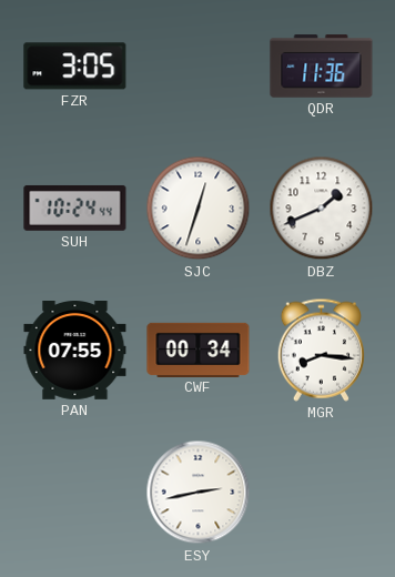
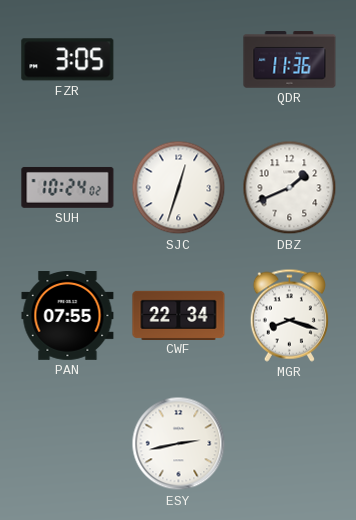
SUH: 10:24:44 -> 10:24:02
CWF: 00:34 -> 22:34
MGR: 8:16 -> 8:18
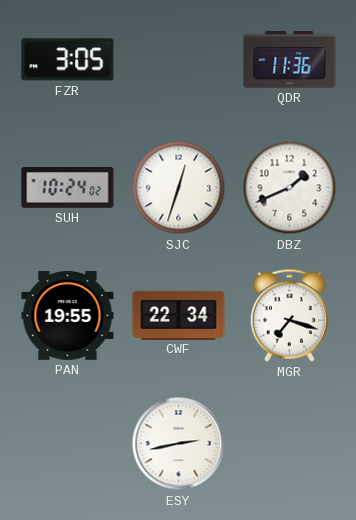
PAN: 07:55 -> 19:55
MGR: 8:18 -> 7:18
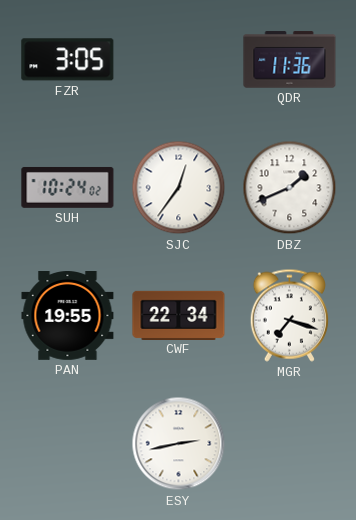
SJC: 12:33 -> 12:36
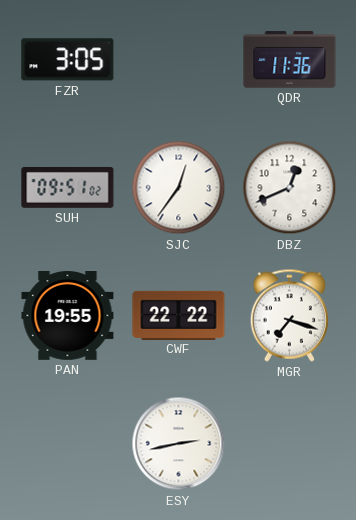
SUH: 10:24 -> 09:51
DBZ: 1:41 -> 12:41
CWF: 22:34 -> 22:22
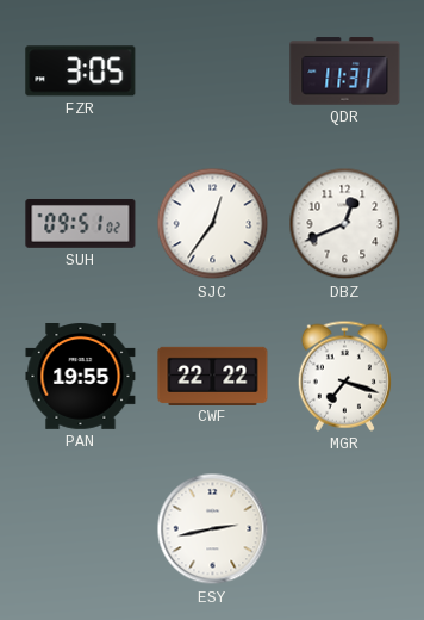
QDR: 11:36 -> 11:31
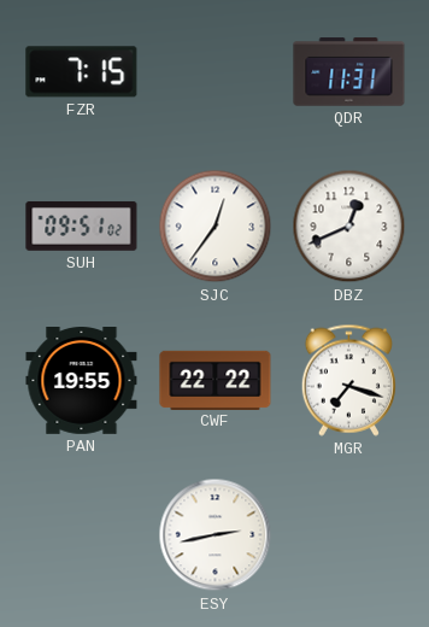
FZR: 3:05 -> 7:15
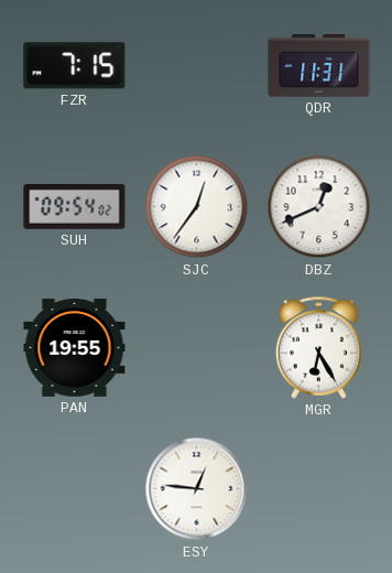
SUH: 09:51 -> 09:54
CWF: 22:22 -> none
MGR: 7:18 -> 6:25
ESY: 2:43 -> 12:46
